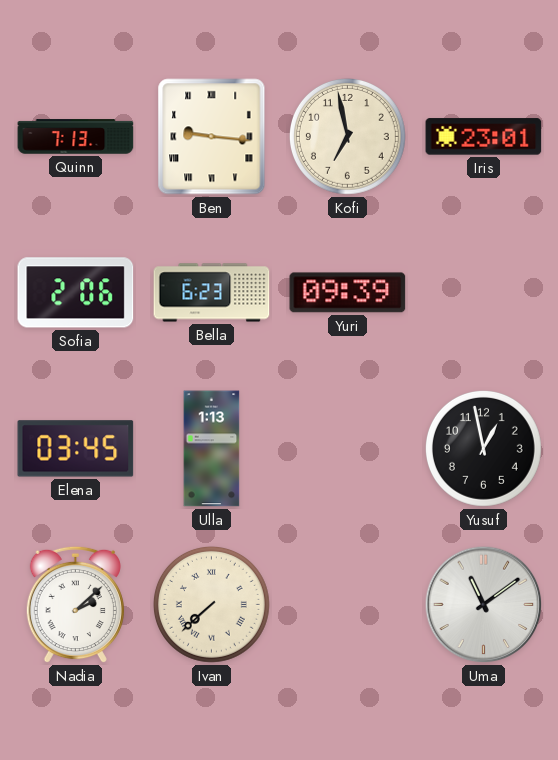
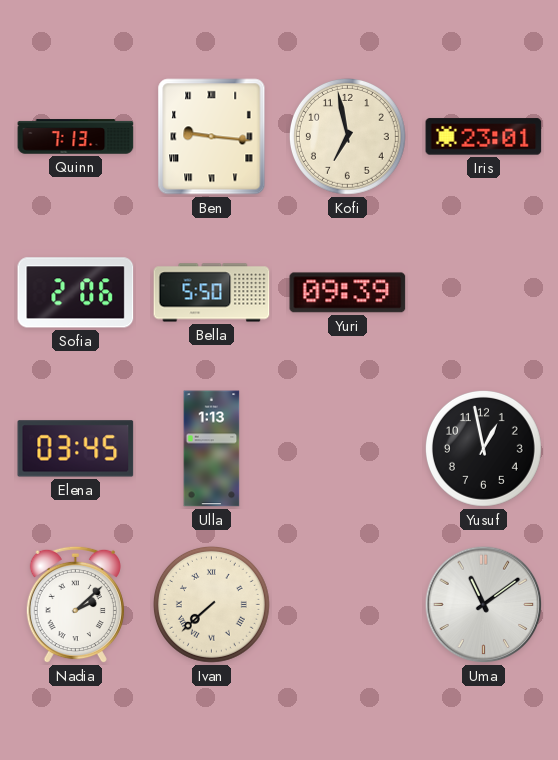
Bella: 6:23 -> 5:50
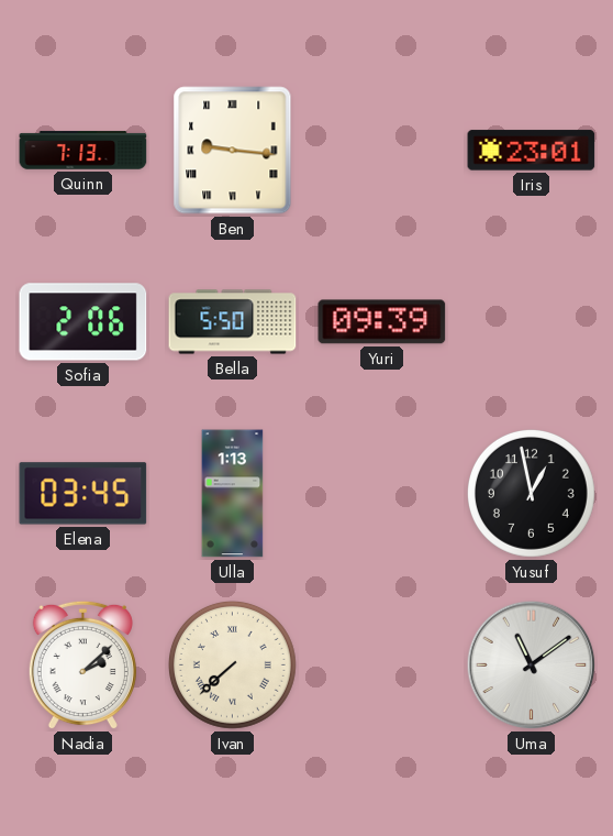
Kofi: 6:58 -> none
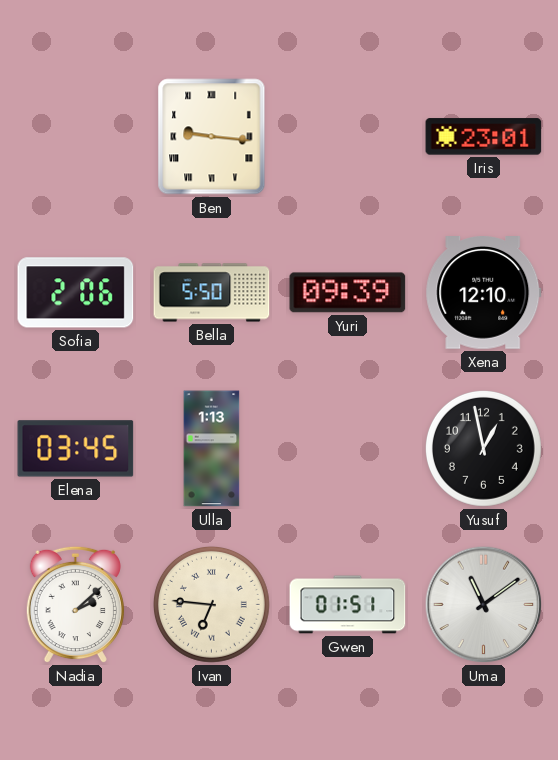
Quinn: 7:13 -> none
Xena: none -> 12:10
Ivan: 7:38 -> 6:46
Gwen: none -> 01:51
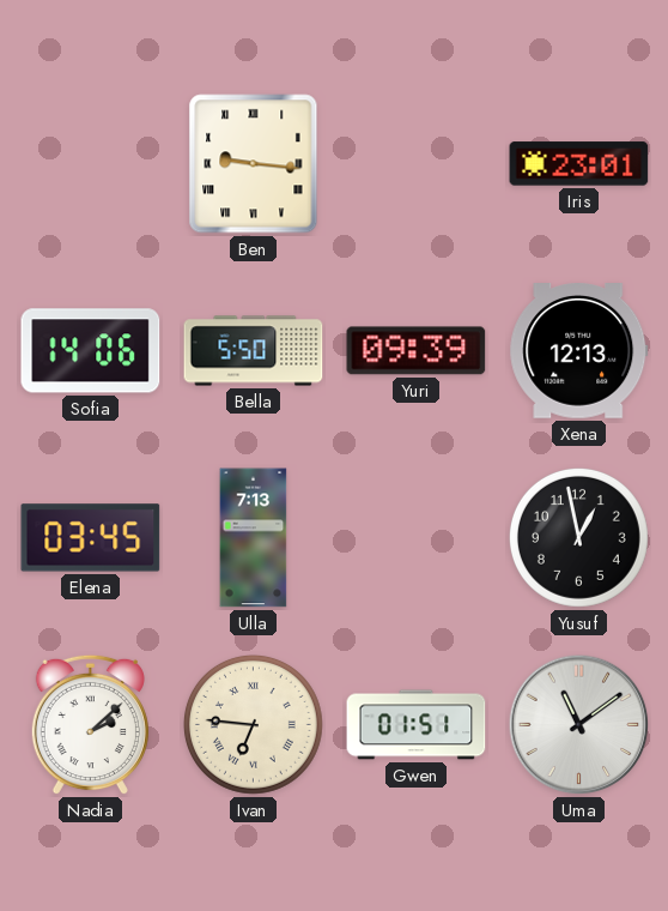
Sofia: 2:06 -> 14:06
Xena: 12:10 -> 12:13
Ulla: 1:13 -> 7:13
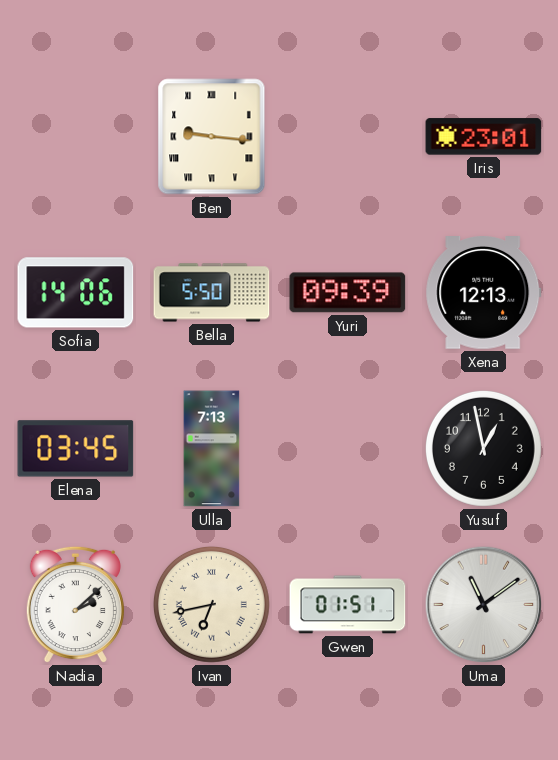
Ivan: 6:46 -> 6:43
